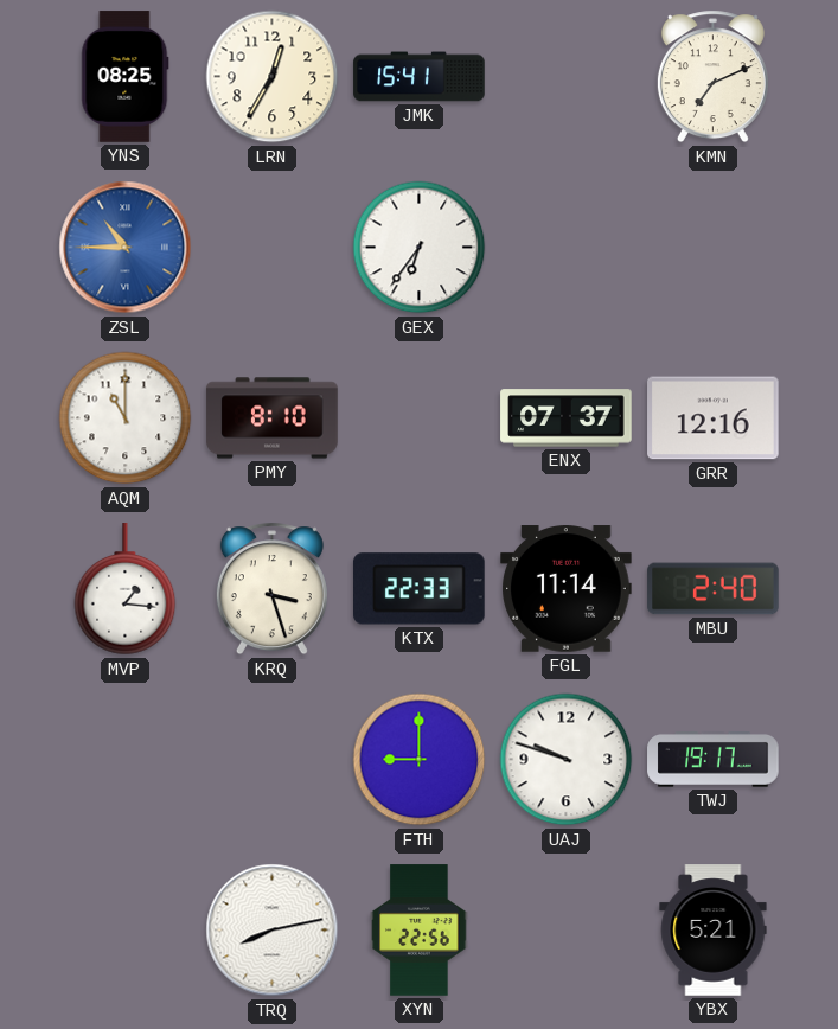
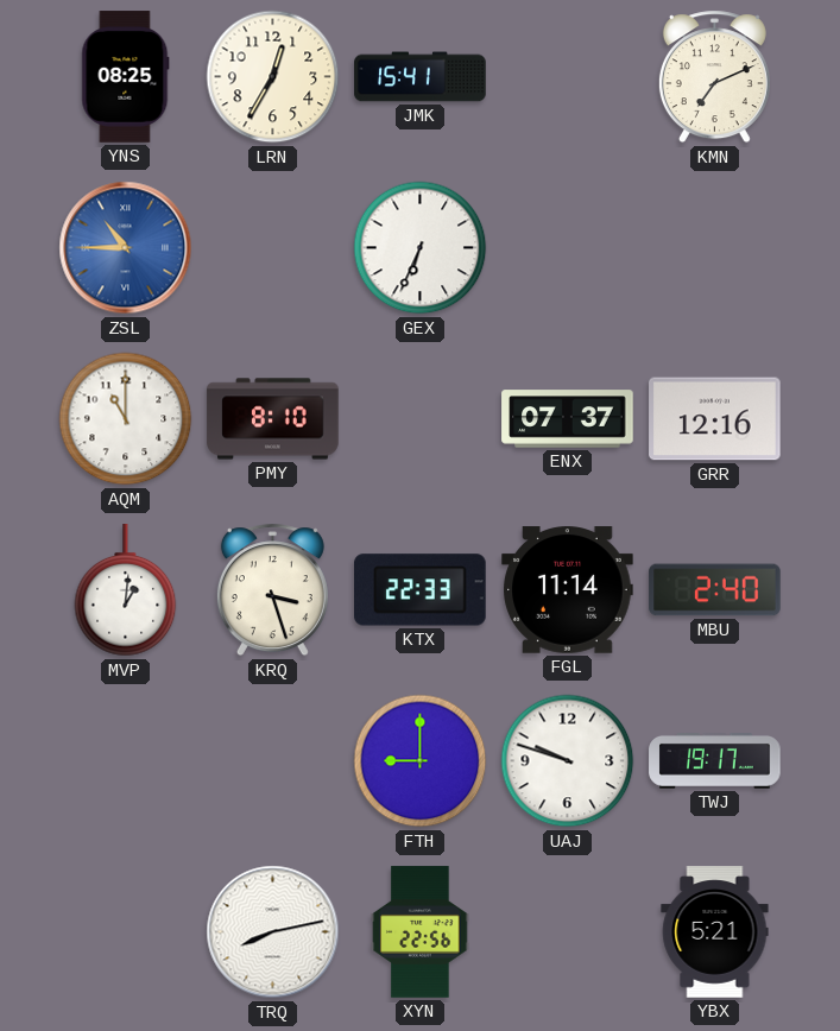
GEX: 6:36 -> 6:34
MVP: 1:16 -> 1:01
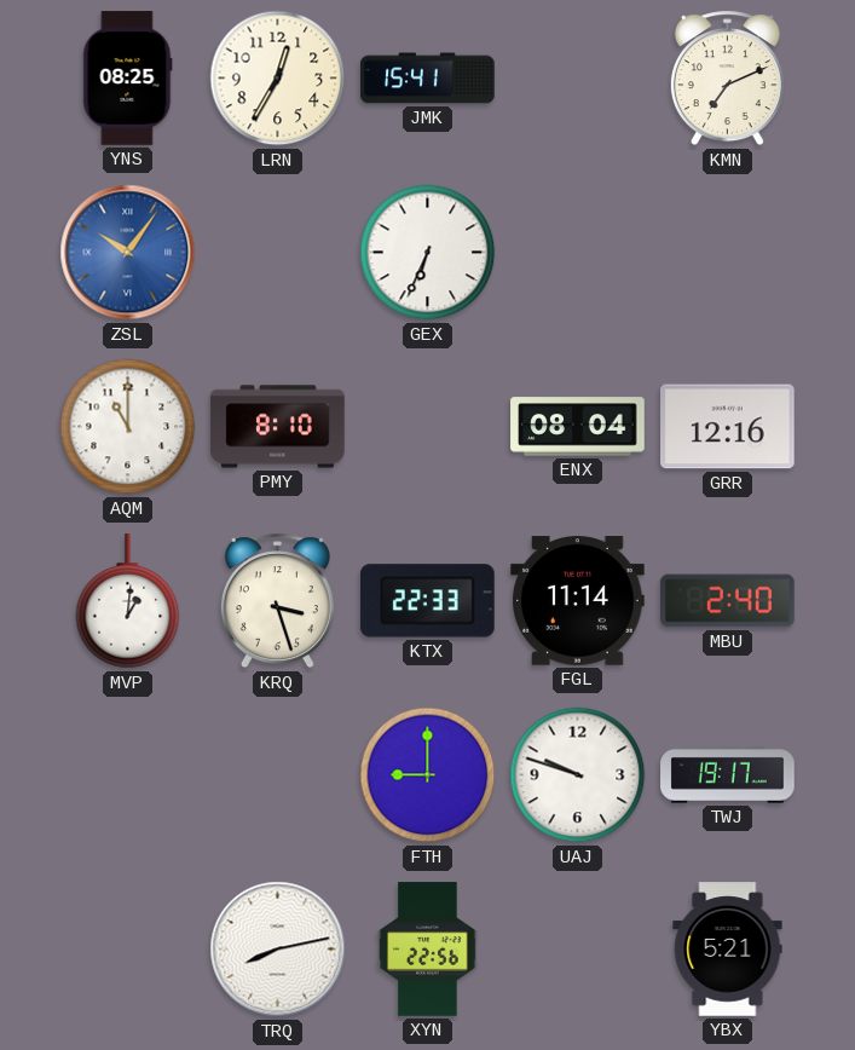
ZSL: 10:45 -> 10:06
ENX: 07:37 -> 08:04
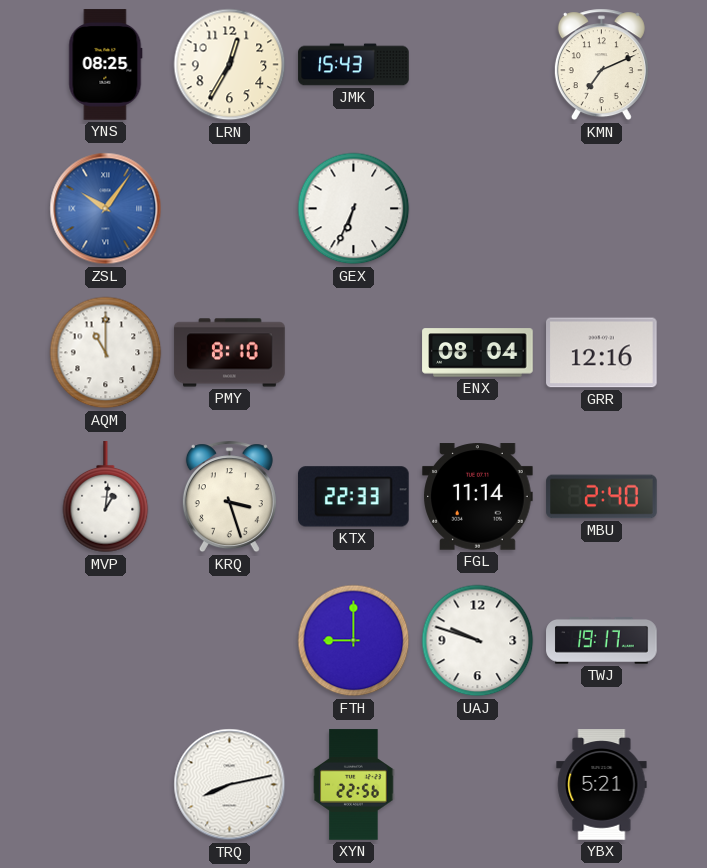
JMK: 15:41 -> 15:43
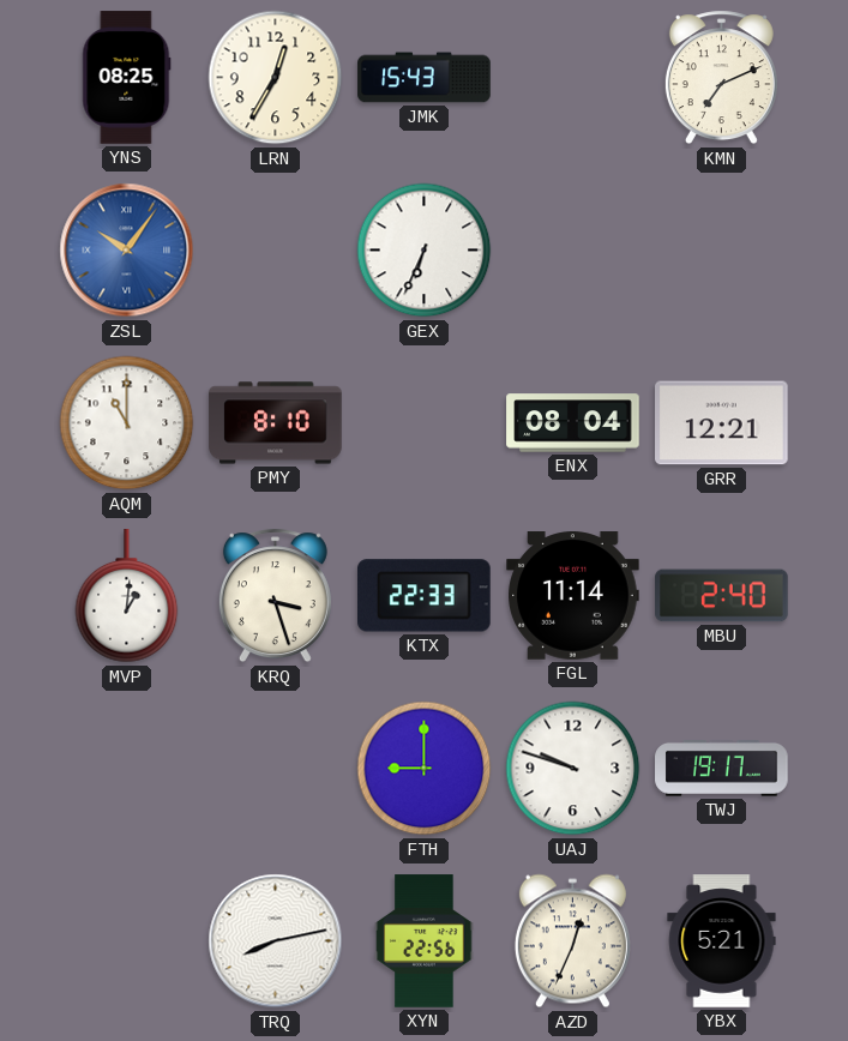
GRR: 12:16 -> 12:21
AZD: none -> 12:34
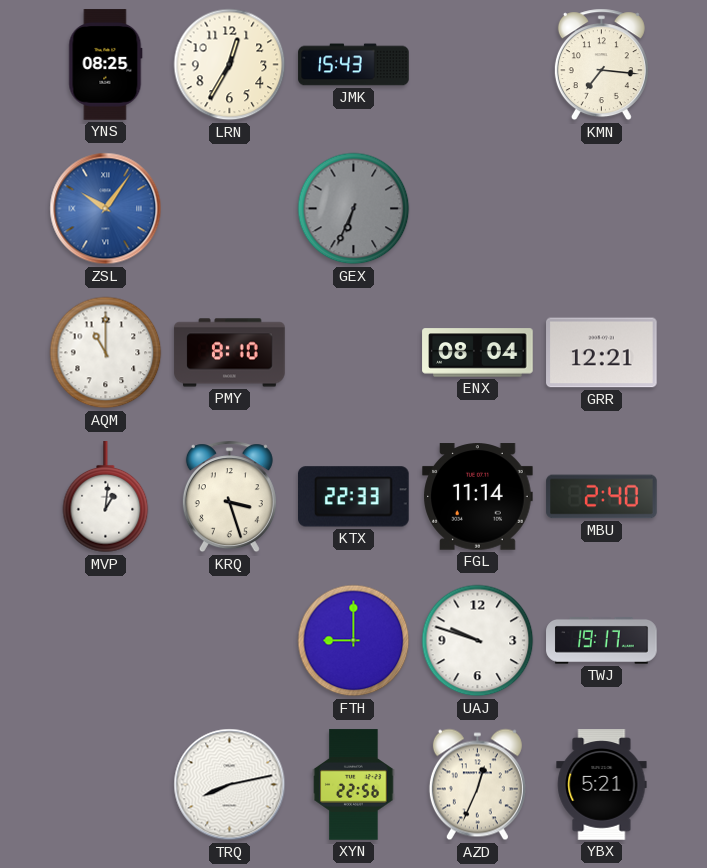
KMN: 7:11 -> 7:16
GEX dial: white -> grey
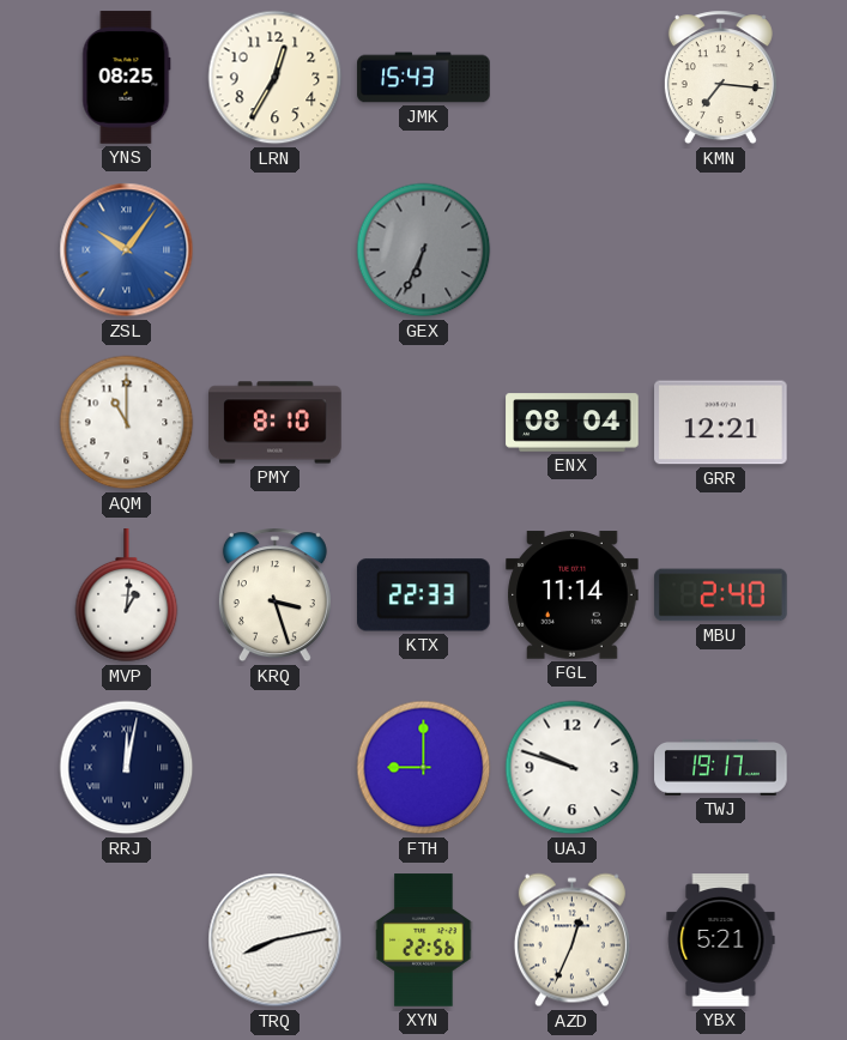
RRJ: none -> 12:02
